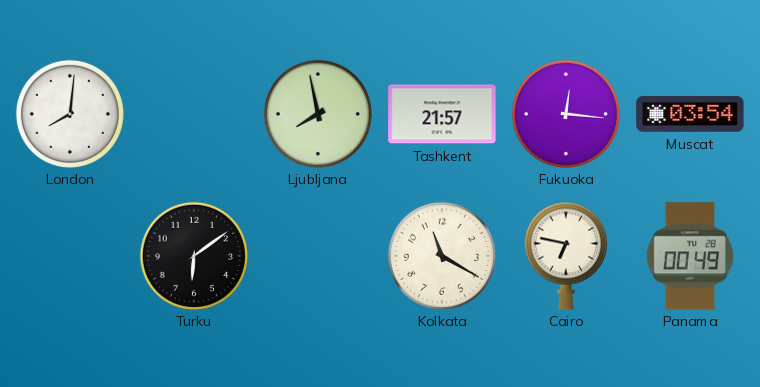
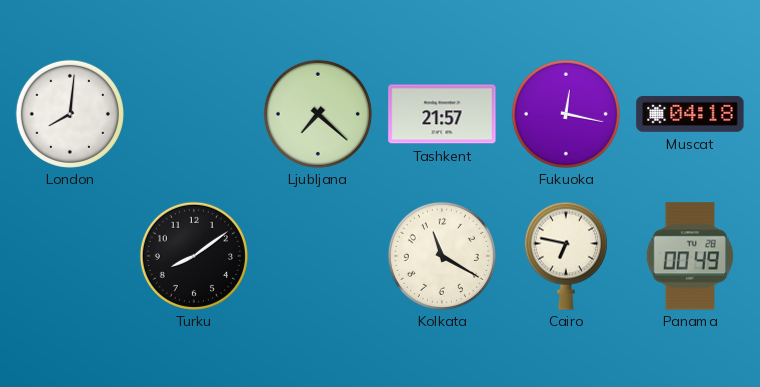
Ljubljana: 7:58 -> 7:22
Fukuoka: 12:16 -> 12:17
Muscat: 03:54 -> 04:18
Turku: 6:09 -> 8:09
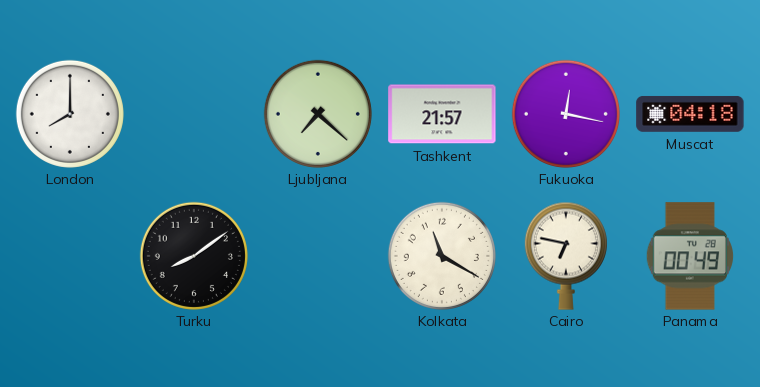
London: 8:01 -> 8:00
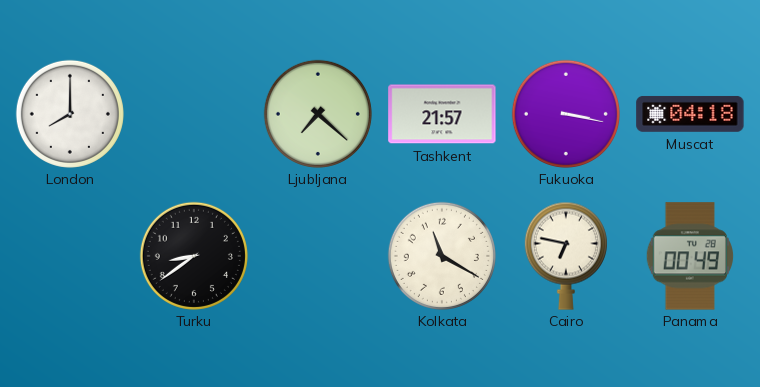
Fukuoka: 12:17 -> 3:17
Turku: 8:09 -> 8:39
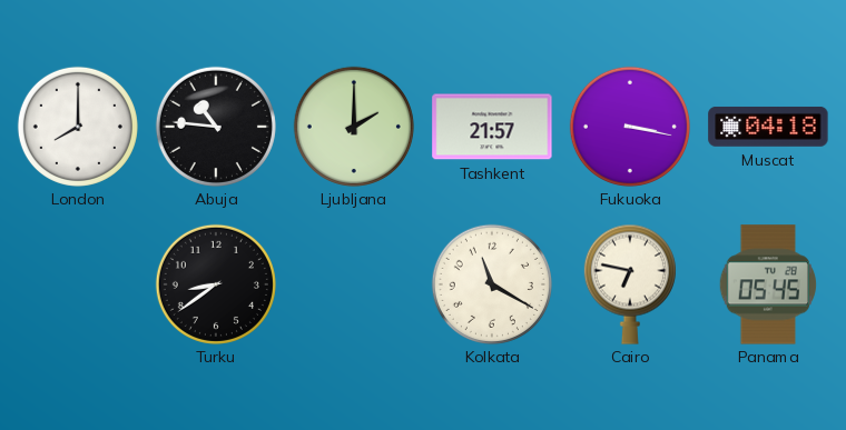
Abuja: none -> 10:46
Ljubljana: 7:22 -> 2:00
Panama: 00:49 -> 05:45
